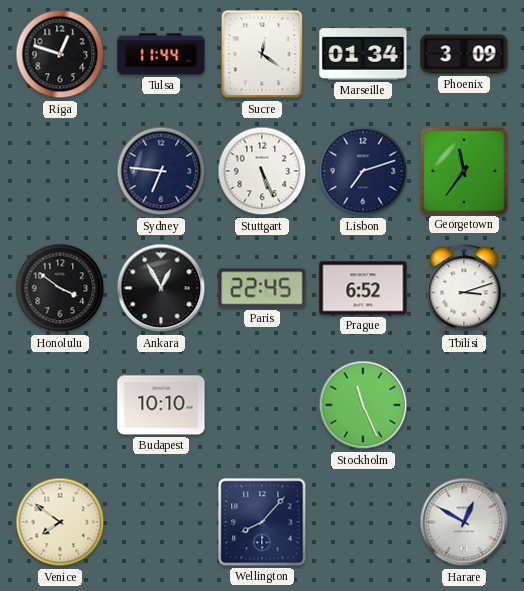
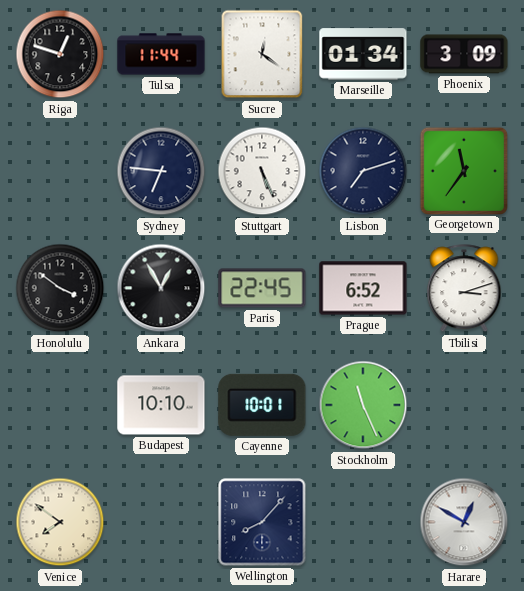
Cayenne: none -> 10:01
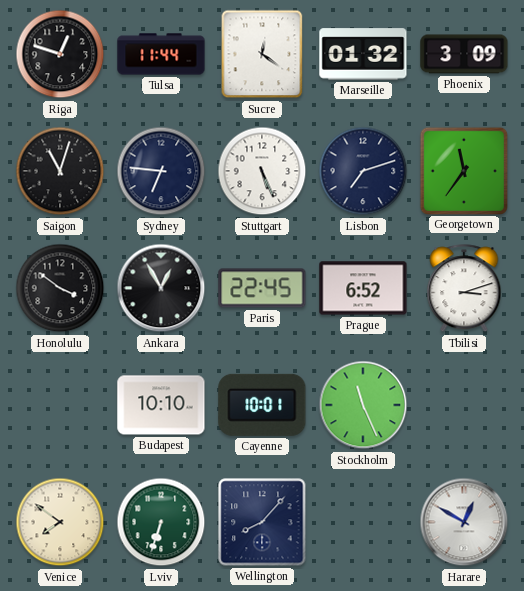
Marseille: 01:34 -> 01:32
Saigon: none -> 11:03
Lviv: none -> 6:33
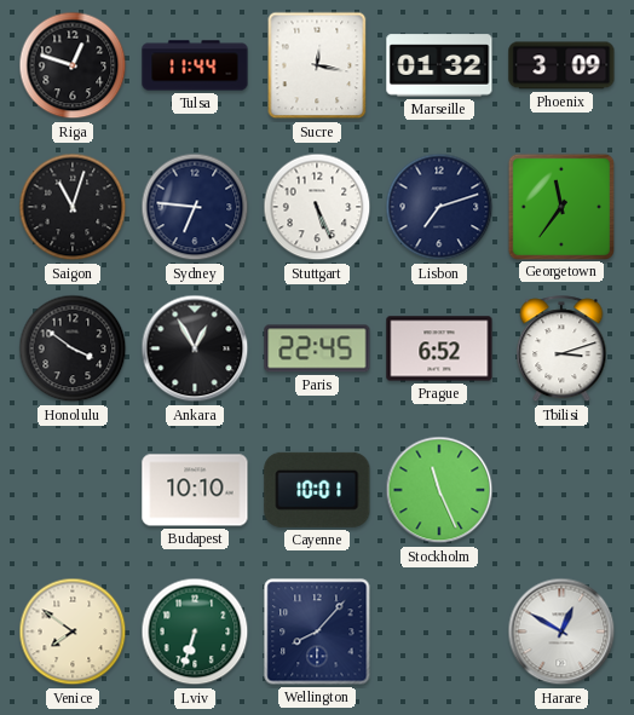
Sucre: 12:21 -> 12:17
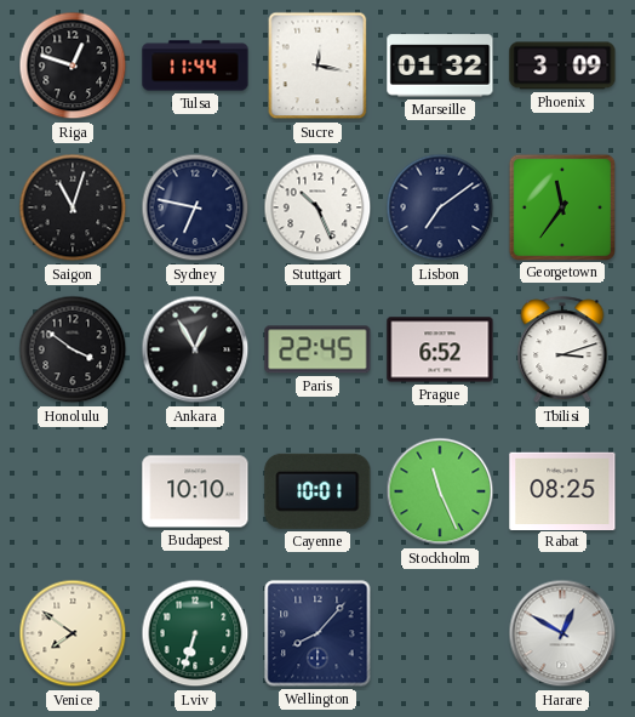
Sydney: 6:46 -> 6:47
Stuttgart: 5:26 -> 10:26
Lisbon: 7:12 -> 7:09
Rabat: none -> 08:25
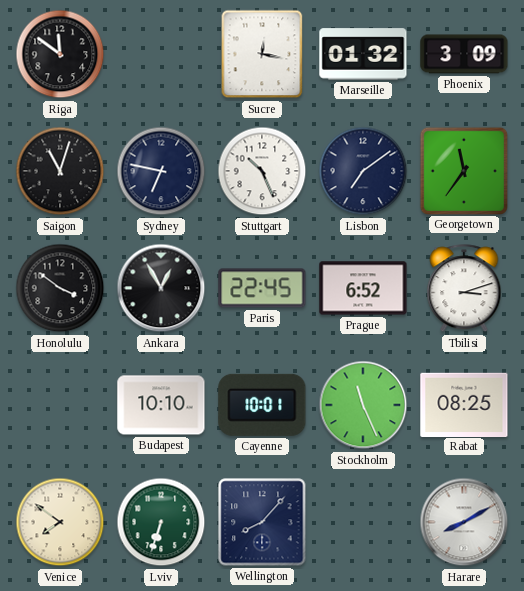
Riga: 12:48 -> 11:51
Tulsa: 11:44 -> none
Harare: 12:50 -> 8:10
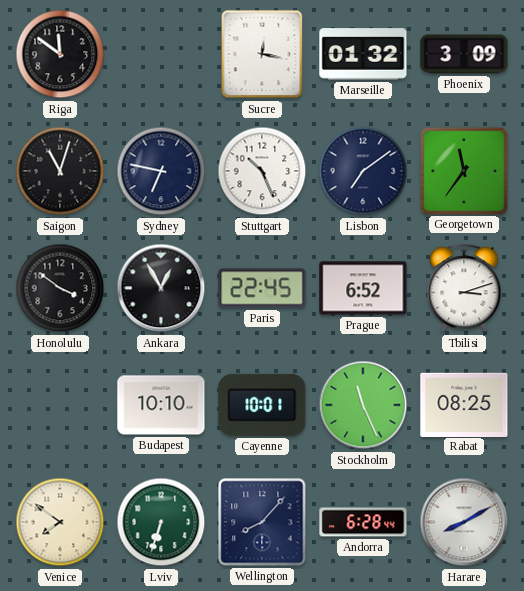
Andorra: none -> 6:28
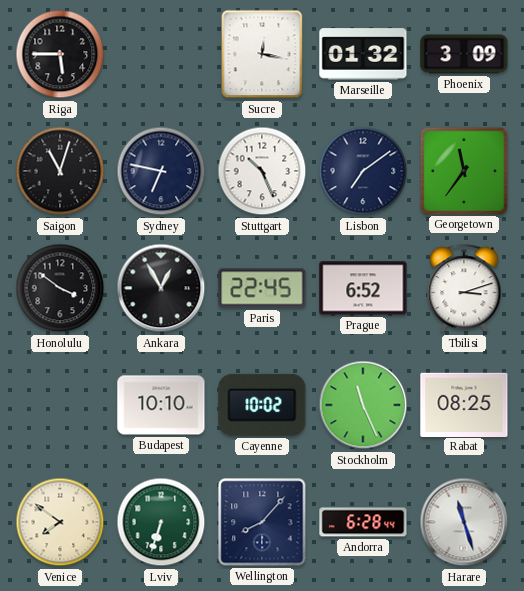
Riga: 11:51 -> 5:45
Cayenne: 10:01 -> 10:02
Harare: 8:10 -> 11:27
